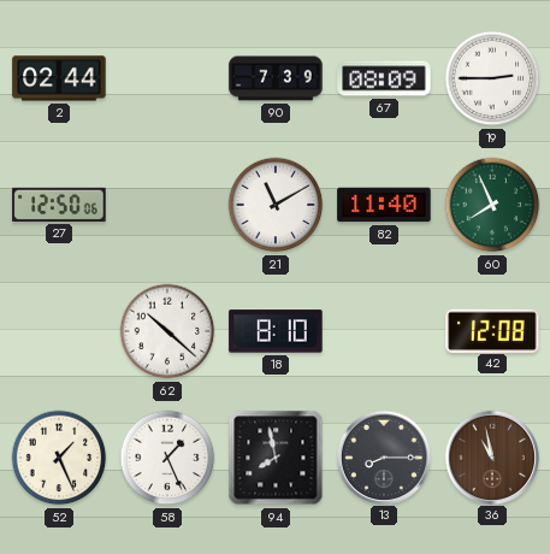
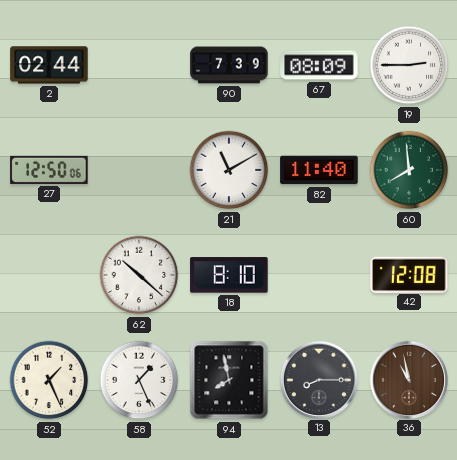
60: 7:56 -> 7:59
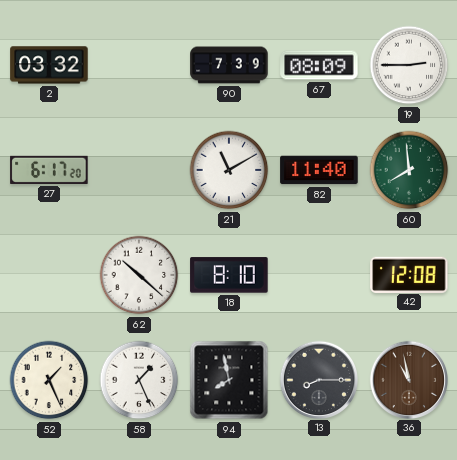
2: 02:44 -> 03:32
27: 12:50 -> 6:17
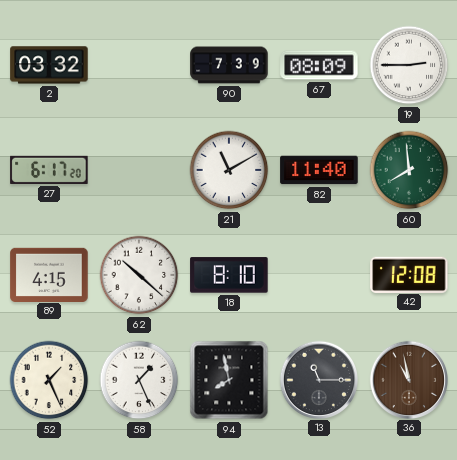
89: none -> 4:15
13: 8:15 -> 11:15
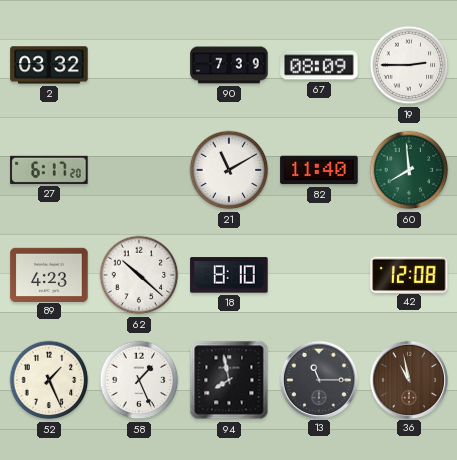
89: 4:15 -> 4:23
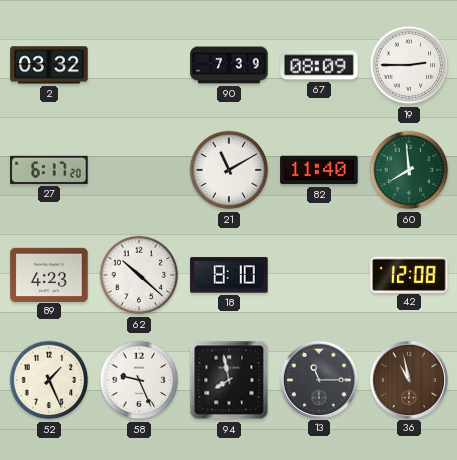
58: 1:26 -> 9:26
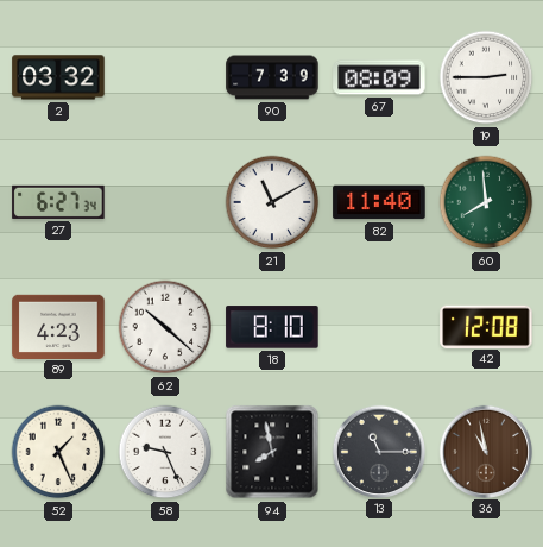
27: 6:17 -> 6:27
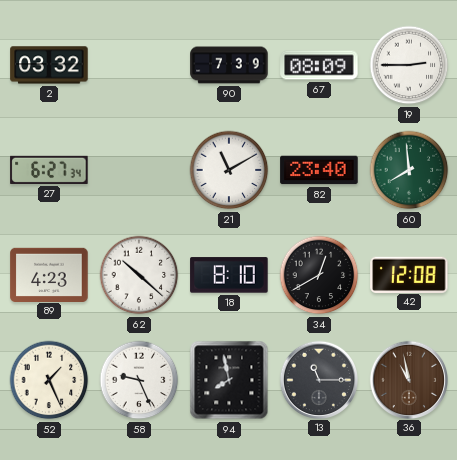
82: 11:40 -> 23:40
34: none -> 12:40
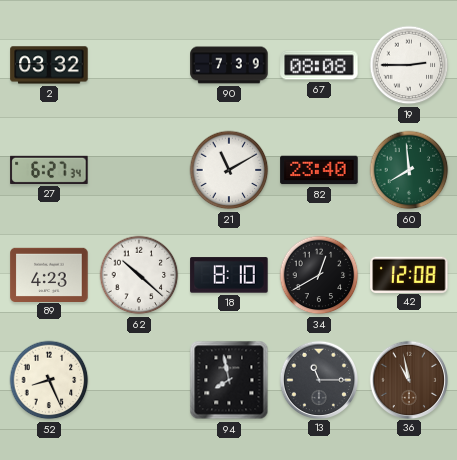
67: 08:09 -> 08:08
52: 1:26 -> 8:26
58: 9:26 -> none
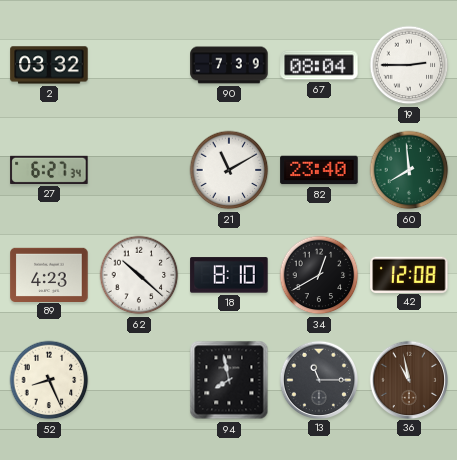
67: 08:08 -> 08:04
